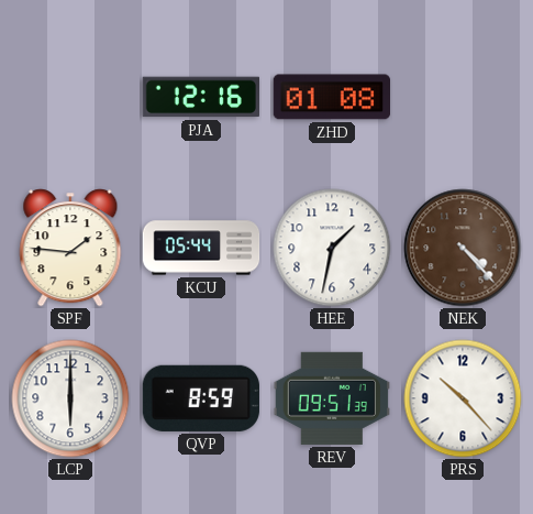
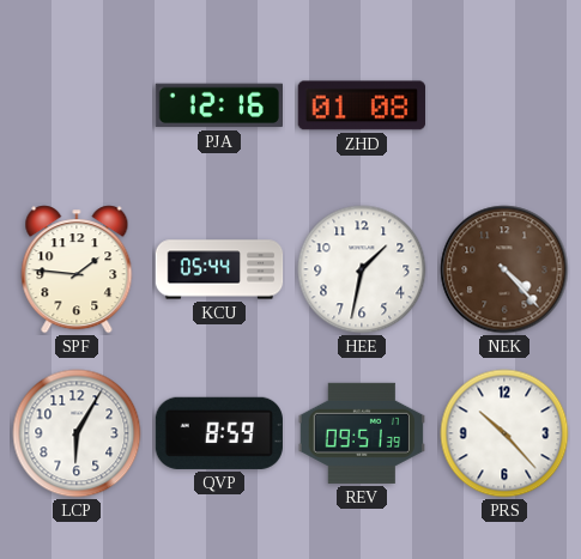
LCP: 6:00 -> 6:05
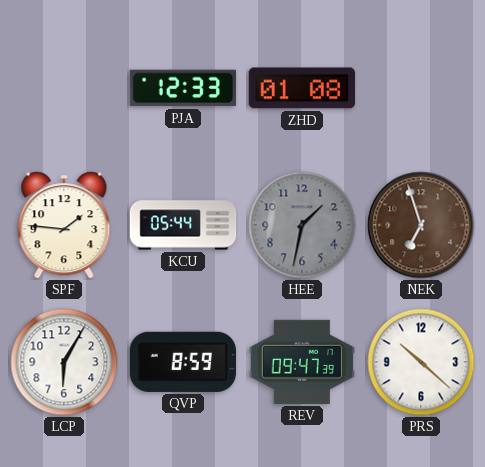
PJA: 12:16 -> 12:33
HEE dial: white -> grey
NEK: 4:23 -> 6:57
REV: 09:51 -> 09:47
PRS: 10:23 -> 10:22
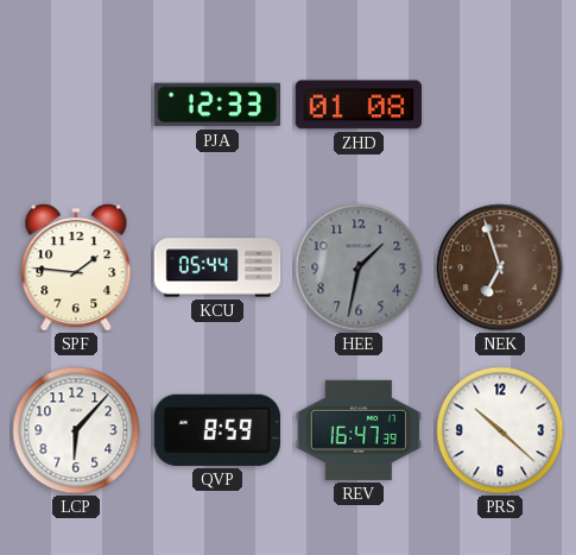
LCP: 6:05 -> 6:07
REV: 09:47 -> 16:47
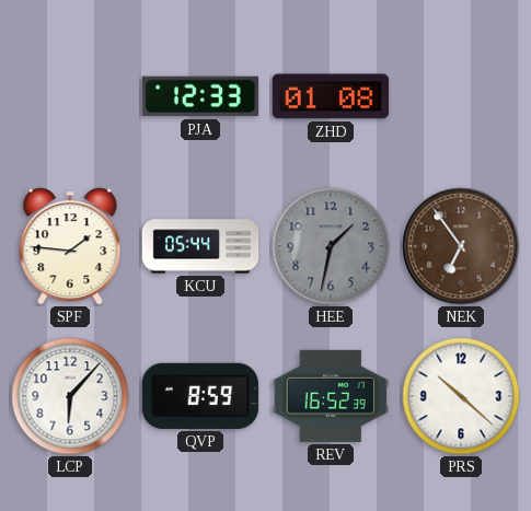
NEK: 6:57 -> 6:54
REV: 16:47 -> 16:52
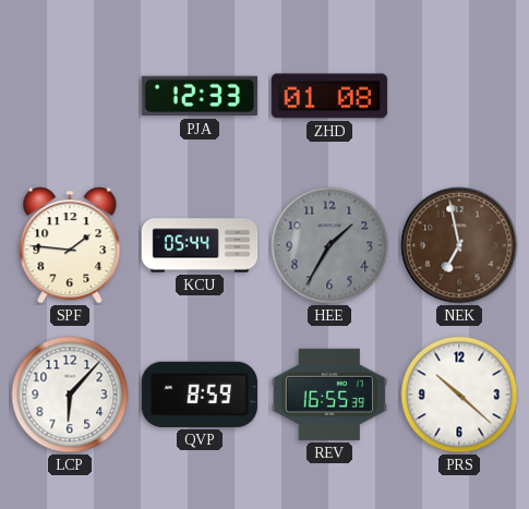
HEE: 1:32 -> 1:35
NEK: 6:54 -> 6:58
REV: 16:52 -> 16:55
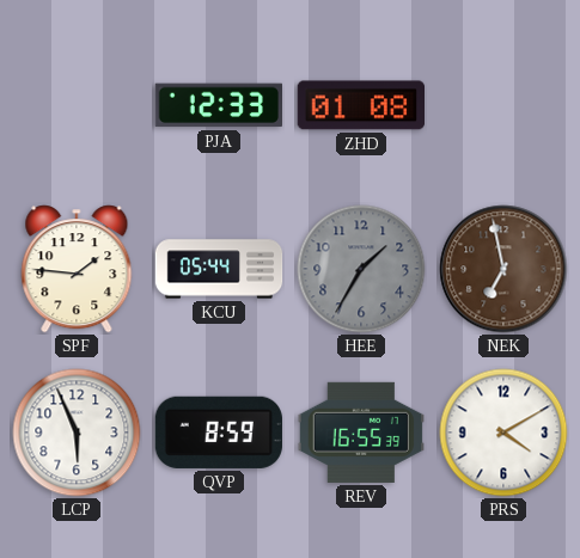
LCP: 6:07 -> 5:56
PRS: 10:22 -> 4:10
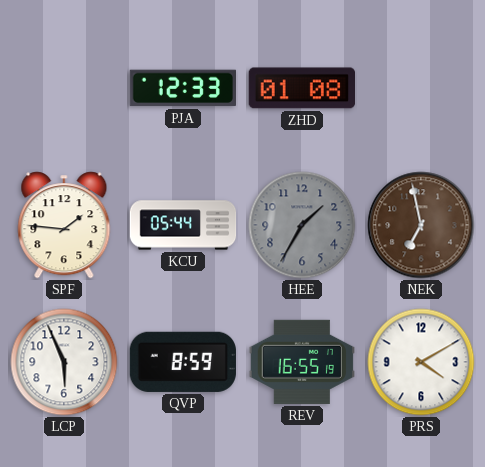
REV: 16:55:39 -> 16:55:19
